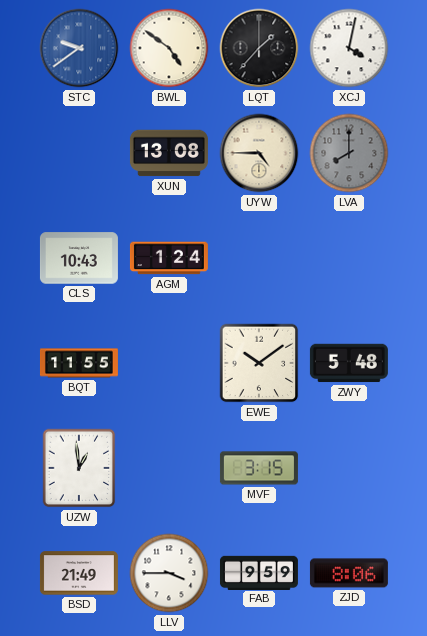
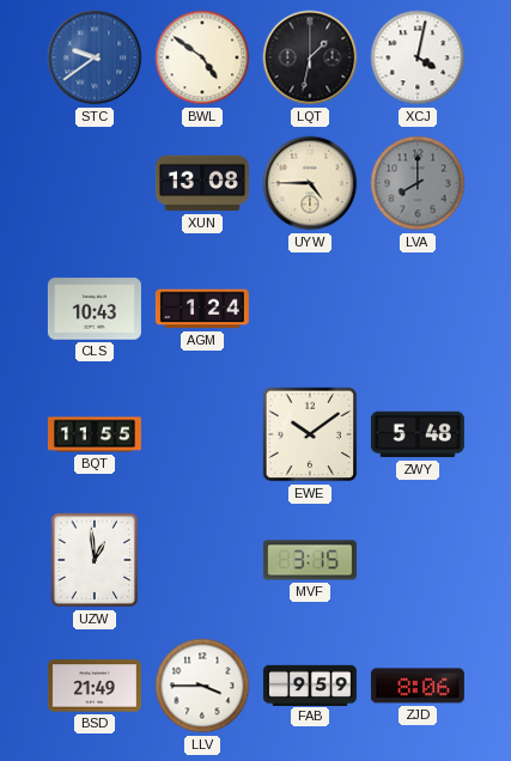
LQT: 1:37 -> 1:32
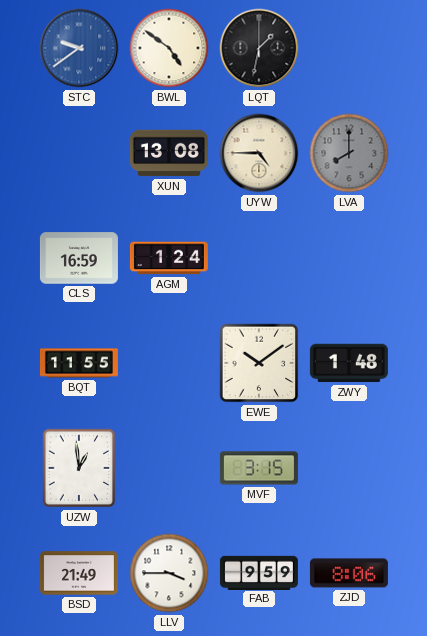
XCJ: 4:02 -> none
CLS: 10:43 -> 16:59
ZWY: 5:48 -> 1:48
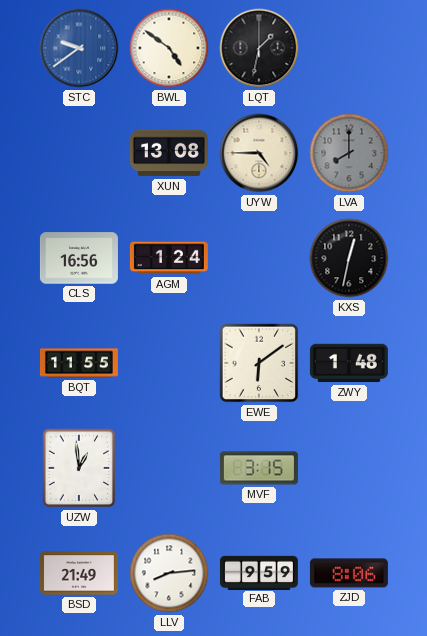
CLS: 16:59 -> 16:56
KXS: none -> 12:32
EWE: 10:09 -> 6:09
LLV: 3:45 -> 8:14
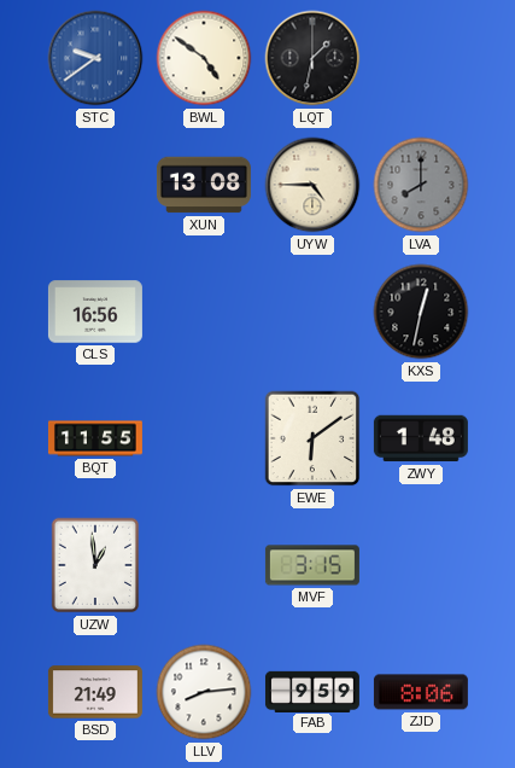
AGM: 1:24 -> none
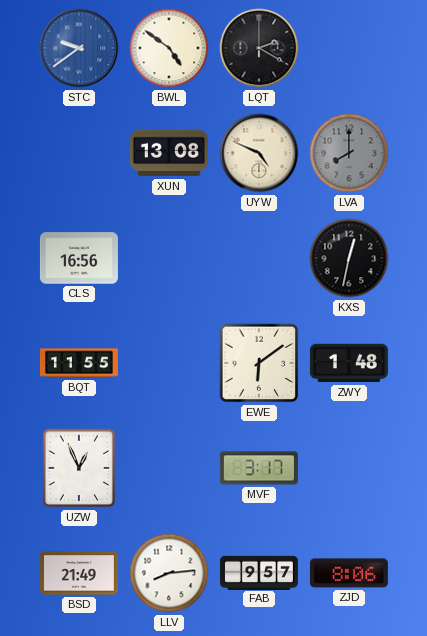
LQT: 1:32 -> 2:20
UYW: 4:45 -> 4:49
UZW: 12:59 -> 12:56
MVF: 3:15 -> 3:17
FAB: 9:59 -> 9:57
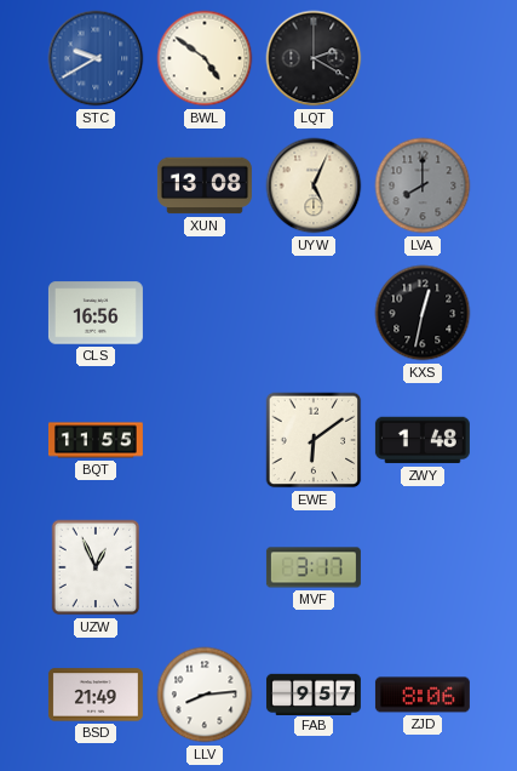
STC: 9:39 -> 9:40
UYW: 4:49 -> 5:04
